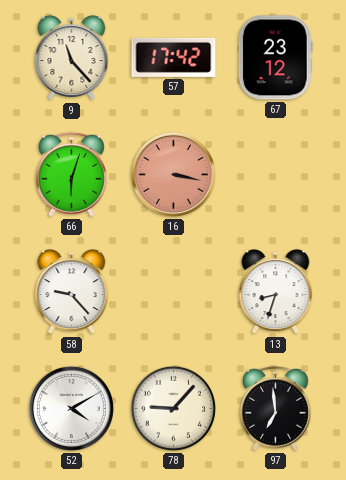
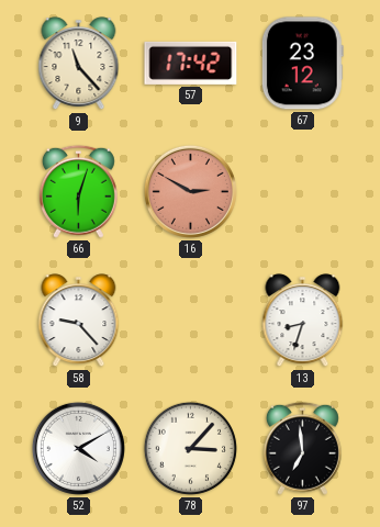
16: 3:17 -> 2:50
78: 9:07 -> 3:07
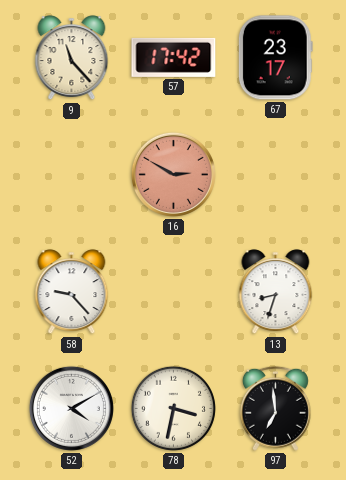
67: 23:12 -> 23:17
66: 6:03 -> none
78: 3:07 -> 3:32
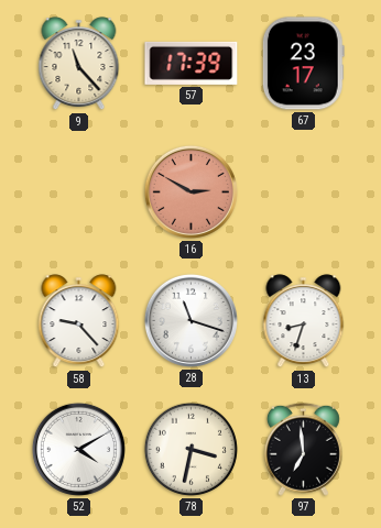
57: 17:42 -> 17:39
28: none -> 11:18
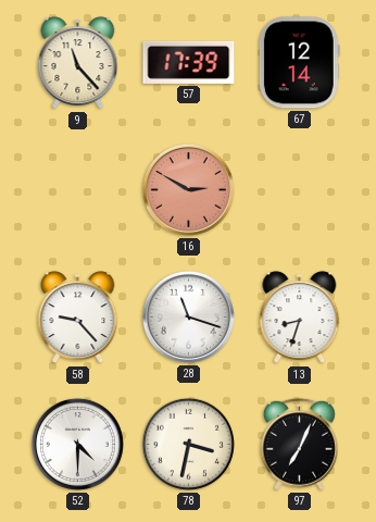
67: 23:17 -> 12:14
52: 4:10 -> 4:30
97: 6:59 -> 7:04
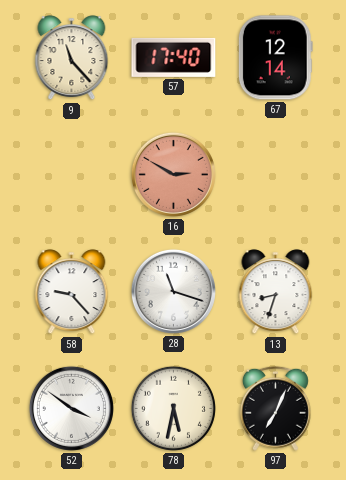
57: 17:39 -> 17:40
52: 4:30 -> 3:51
78: 3:32 -> 5:32
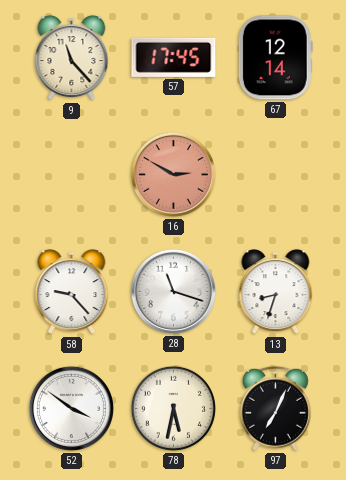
57: 17:40 -> 17:45
